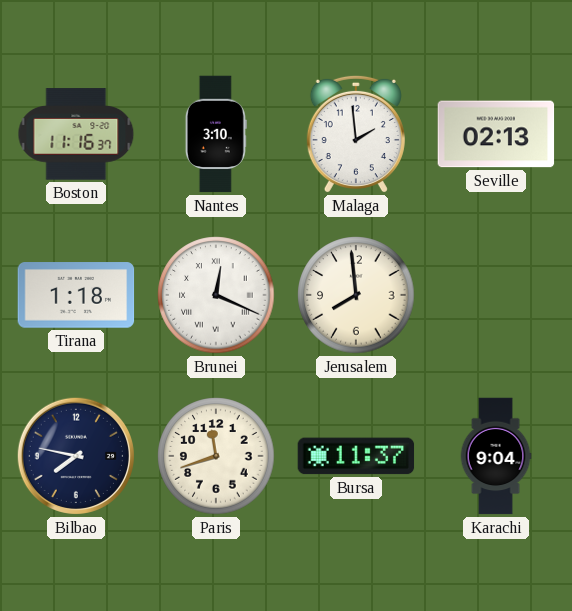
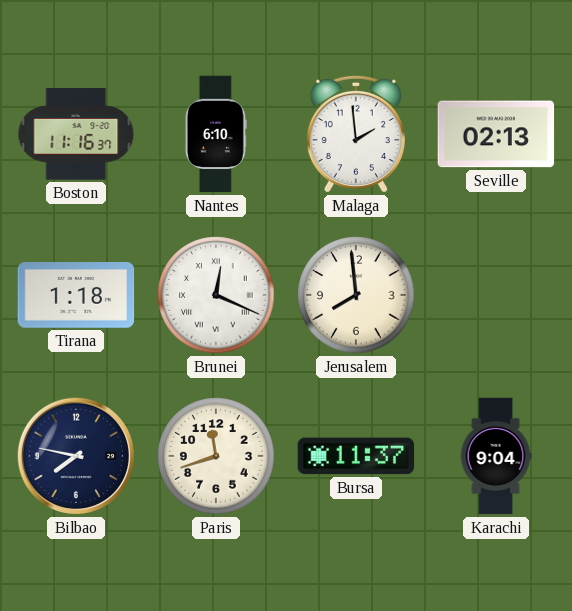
Nantes: 3:10 -> 6:10
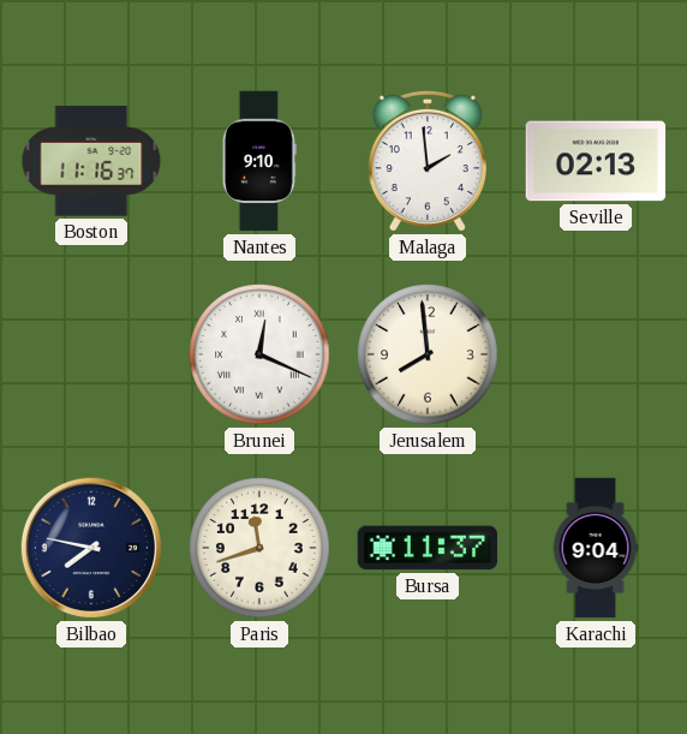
Nantes: 6:10 -> 9:10
Tirana: 1:18 -> none
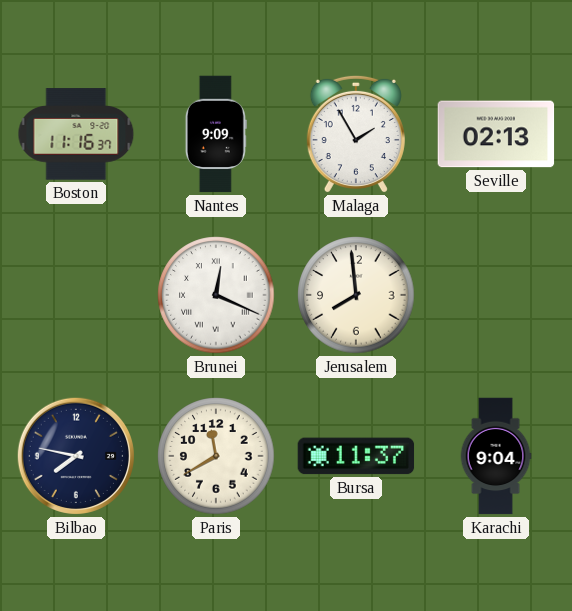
Nantes: 9:10 -> 9:09
Malaga: 1:59 -> 1:55
Paris: 11:42 -> 11:40
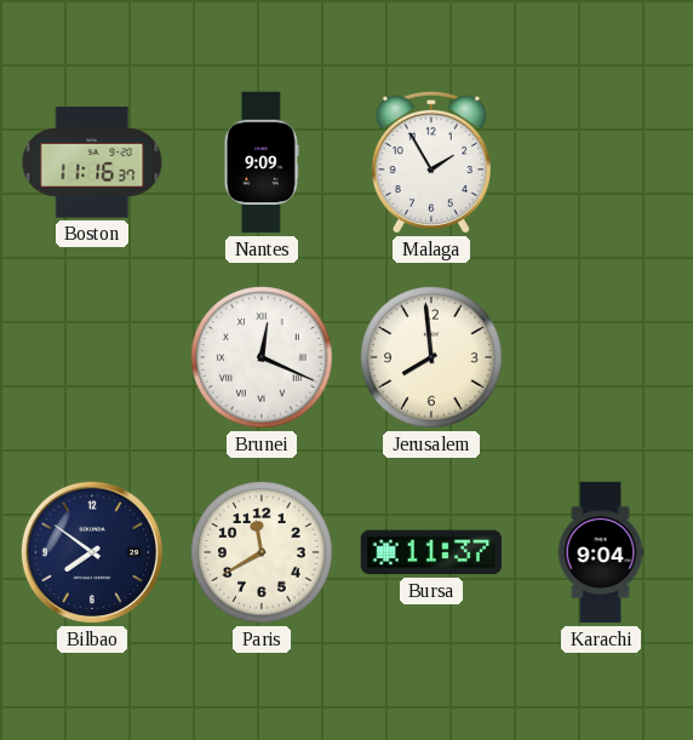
Seville: 02:13 -> none
Bilbao: 7:47 -> 7:51
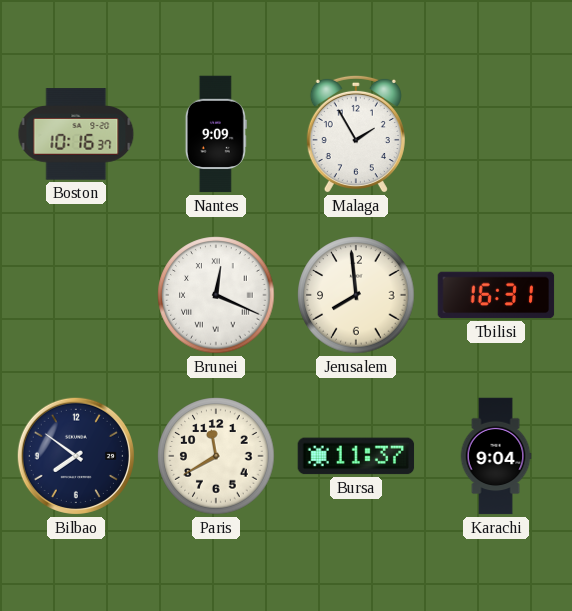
Boston: 11:16 -> 10:16
Tbilisi: none -> 16:31
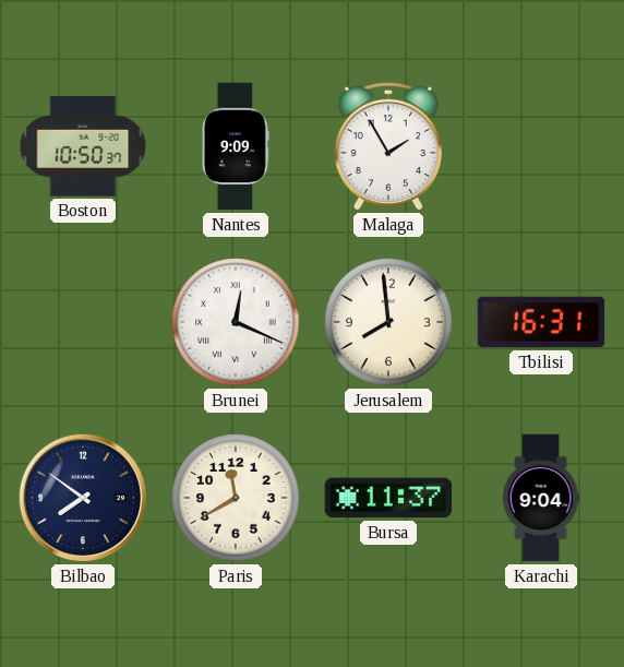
Boston: 10:16 -> 10:50
